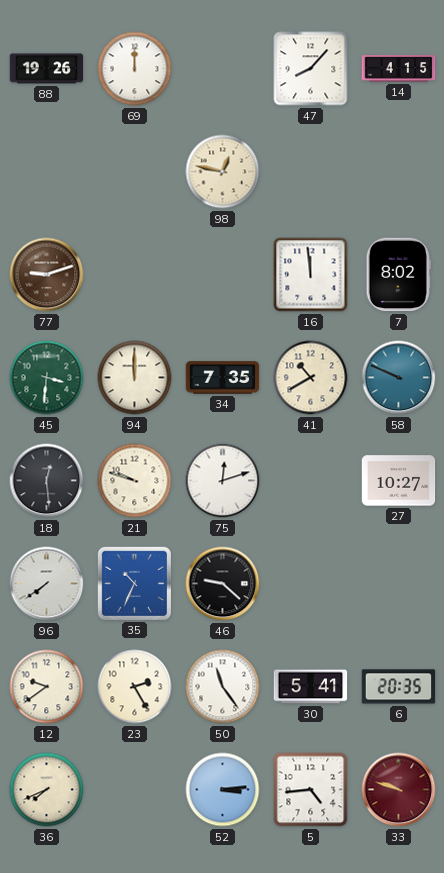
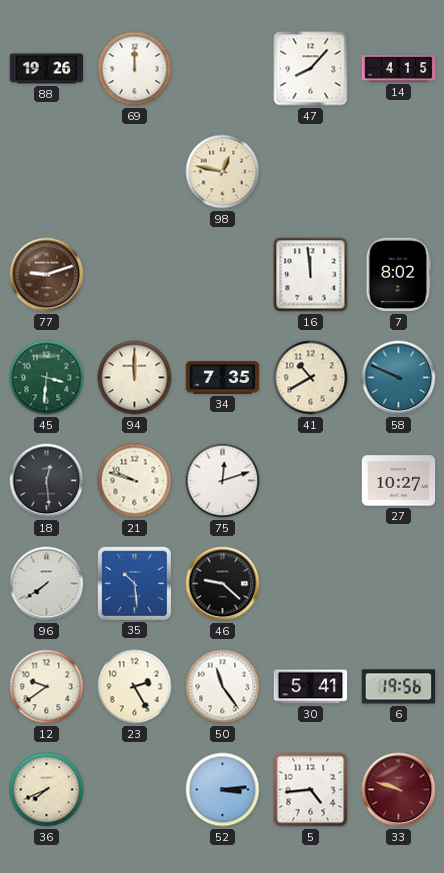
35: 10:34 -> 10:29
6: 20:35 -> 19:56
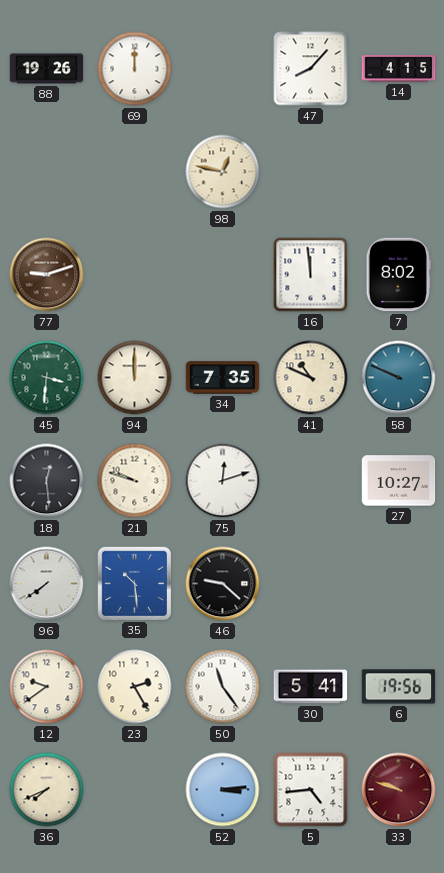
41: 10:40 -> 10:49
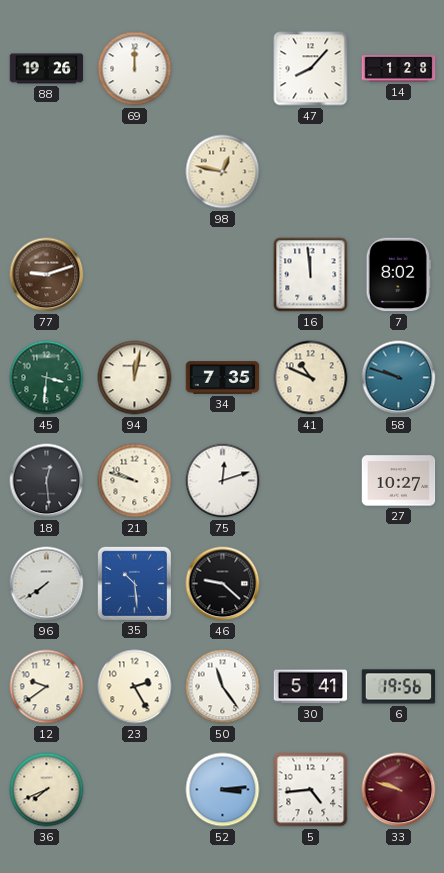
14: 4:15 -> 1:28
94: 12:00 -> 12:02
58: 9:49 -> 9:48
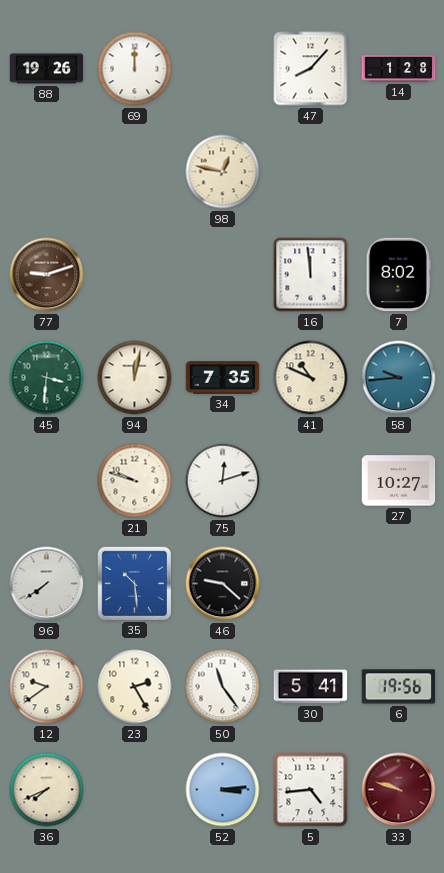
58: 9:48 -> 9:44
18: 12:29 -> none
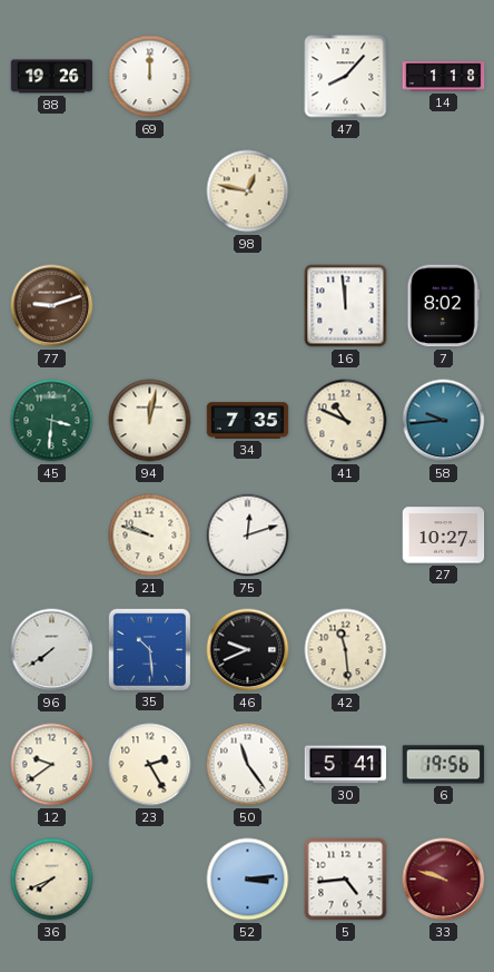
14: 1:28 -> 1:18
46: 9:22 -> 9:41
42: none -> 11:29
